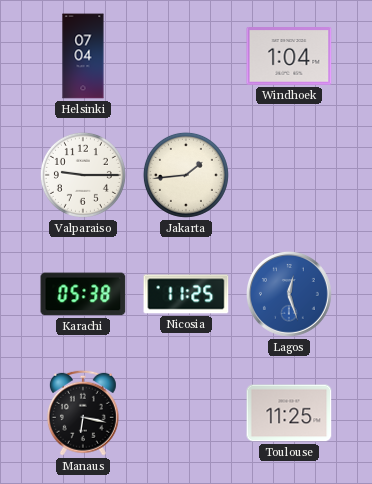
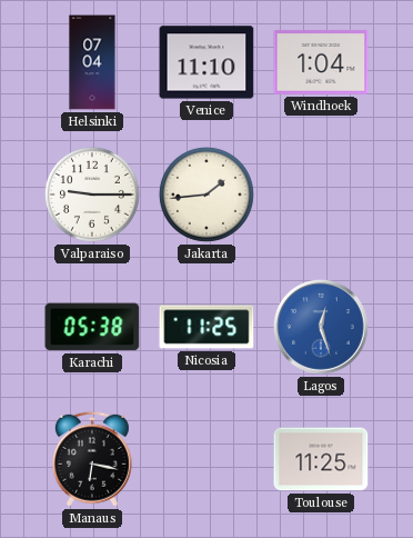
Venice: none -> 11:10
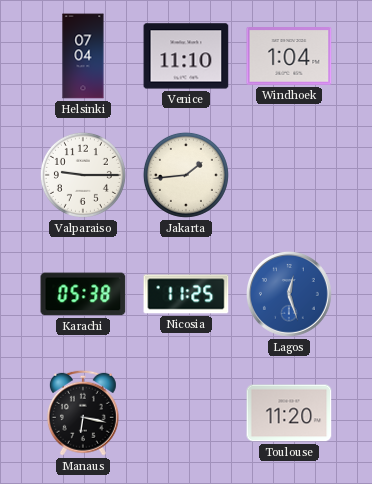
Toulouse: 11:25 -> 11:20
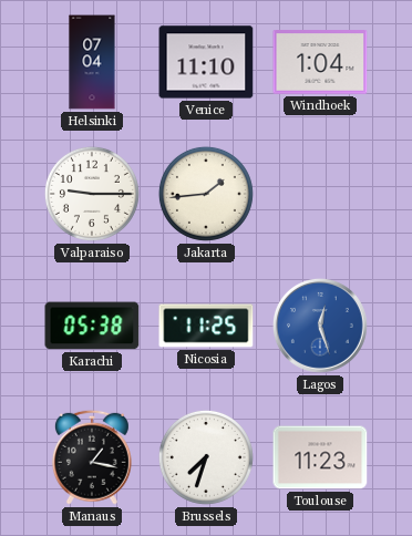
Manaus: 6:17 -> 1:17
Brussels: none -> 7:33
Toulouse: 11:20 -> 11:23
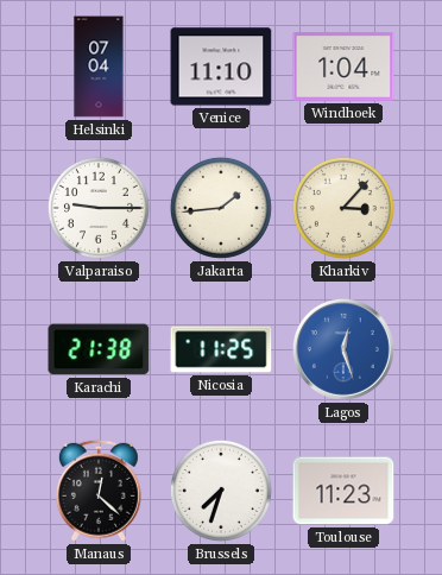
Kharkiv: none -> 3:07
Karachi: 05:38 -> 21:38
Manaus: 1:17 -> 12:22
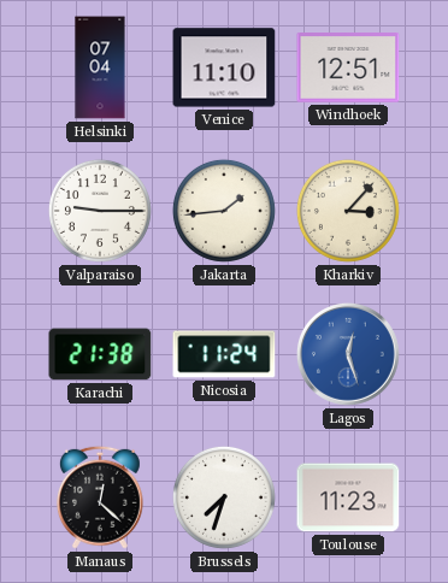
Windhoek: 1:04 -> 12:51
Nicosia: 11:25 -> 11:24
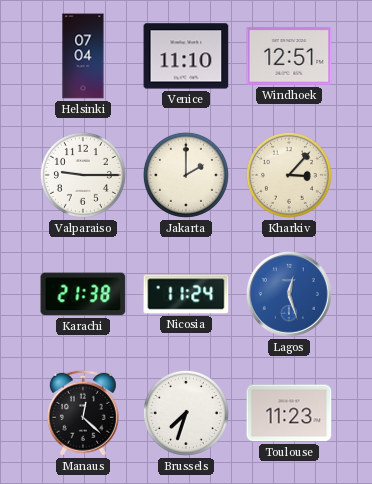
Jakarta: 1:44 -> 2:00
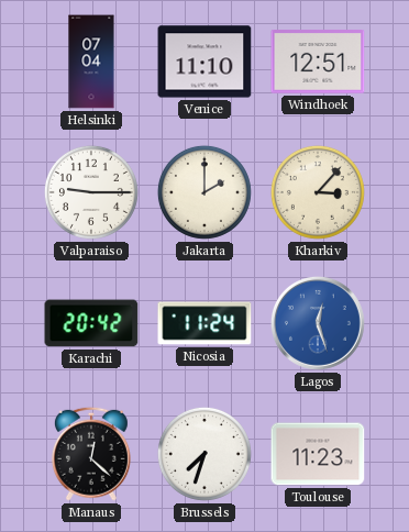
Karachi: 21:38 -> 20:42
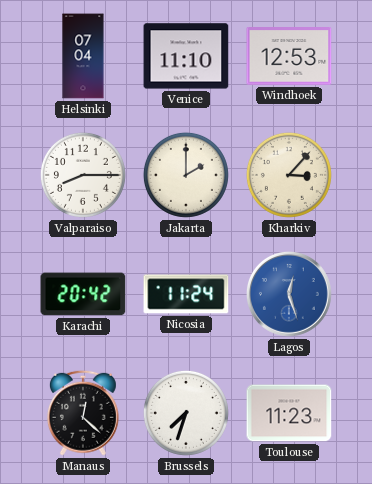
Windhoek: 12:51 -> 12:53
Valparaiso: 9:15 -> 8:15
